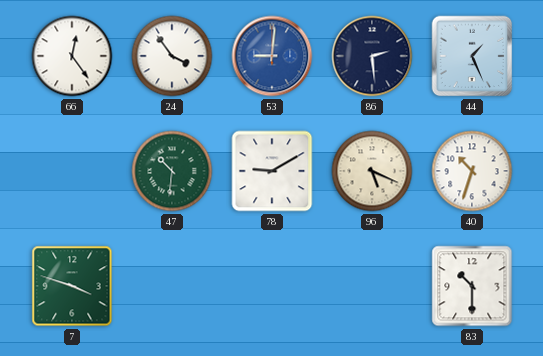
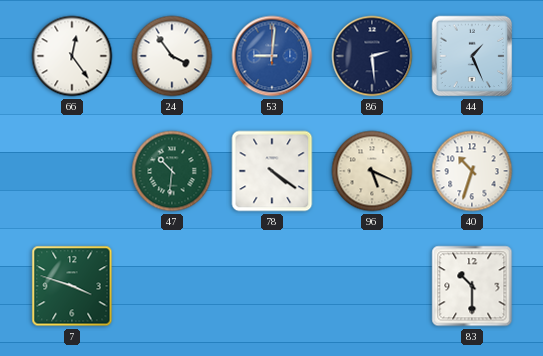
78: 9:10 -> 4:21
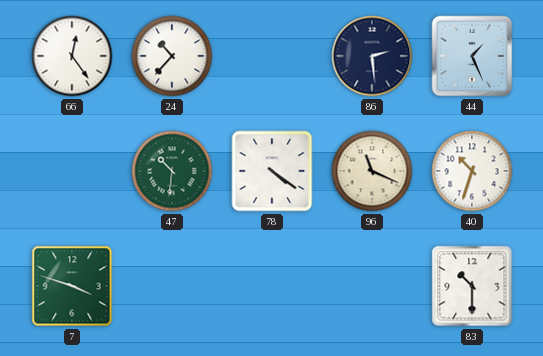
24: 3:54 -> 10:37
53: 9:01 -> none
96: 5:19 -> 11:19
